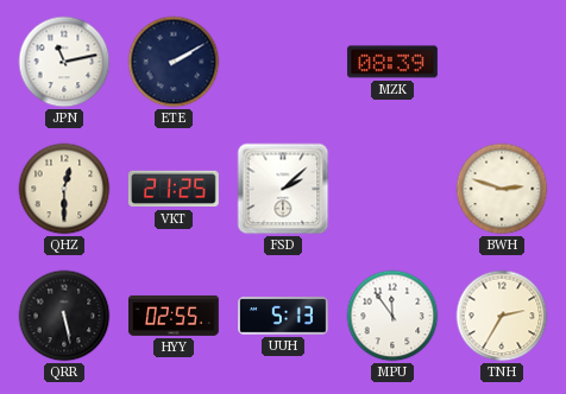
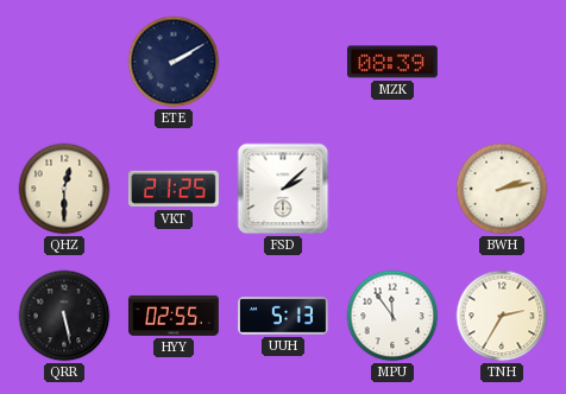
JPN: 11:13 -> none
BWH: 2:48 -> 2:13
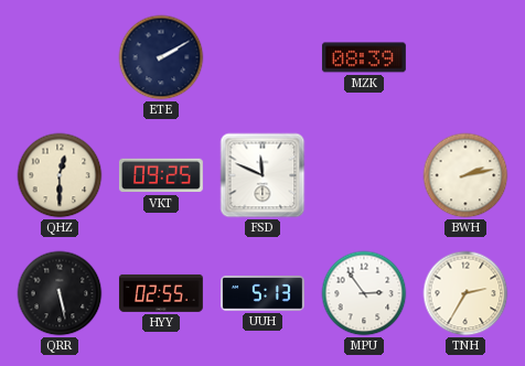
VKT: 21:25 -> 09:25
FSD: 2:08 -> 11:49
MPU: 11:54 -> 2:54
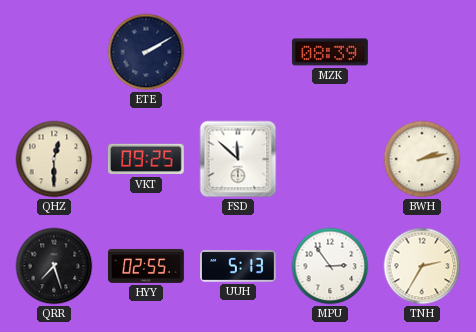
FSD: 11:49 -> 11:52
QRR: 5:28 -> 7:27
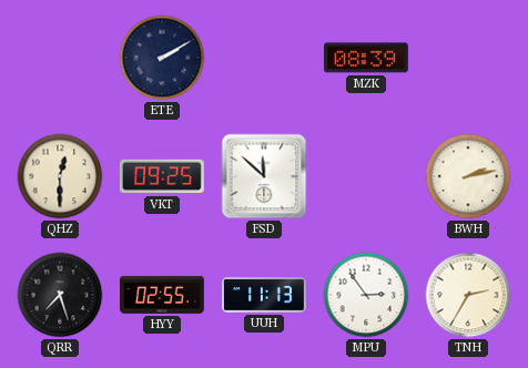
UUH: 5:13 -> 11:13
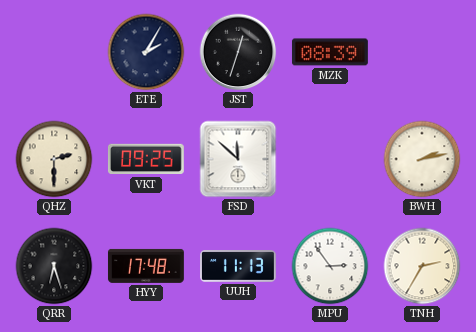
ETE: 2:10 -> 2:05
JST: none -> 12:33
QHZ: 12:30 -> 2:30
QRR: 7:27 -> 6:27
HYY: 02:55 -> 17:48
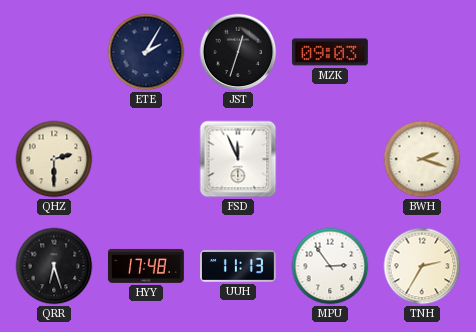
MZK: 08:39 -> 09:03
VKT: 09:25 -> none
FSD: 11:52 -> 11:56
BWH: 2:13 -> 2:18
